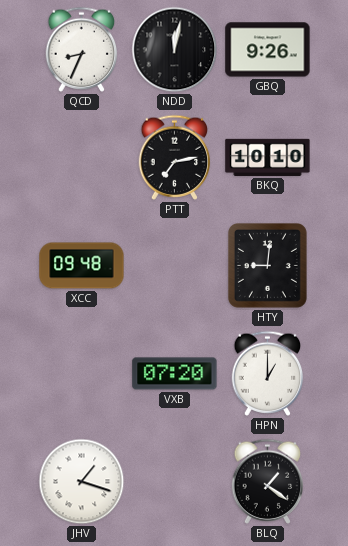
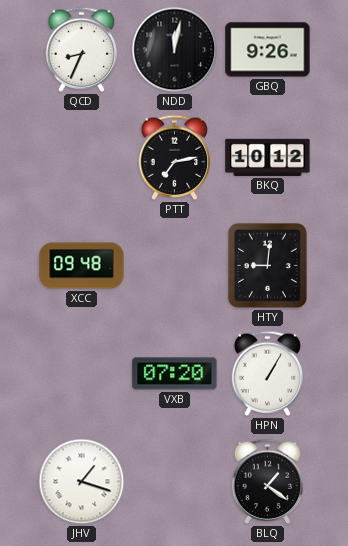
BKQ: 10:10 -> 10:12
HPN: 1:00 -> 1:05
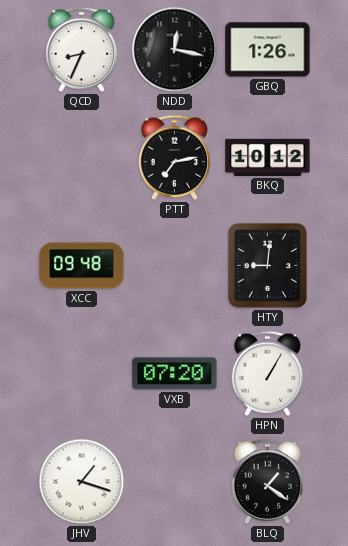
NDD: 12:02 -> 12:17
GBQ: 9:26 -> 1:26
